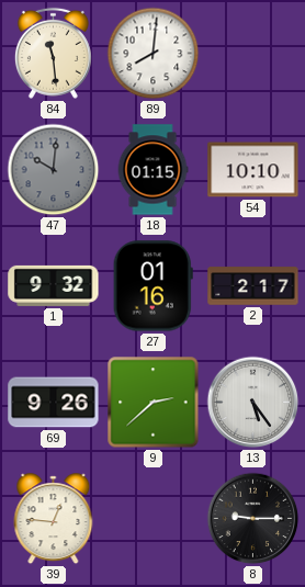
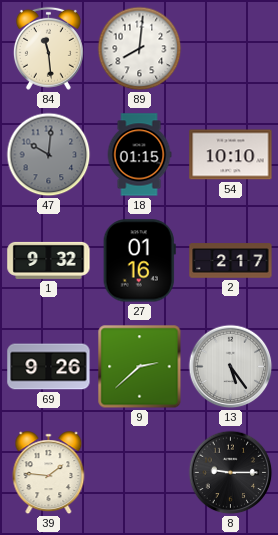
39: 12:46 -> 1:46
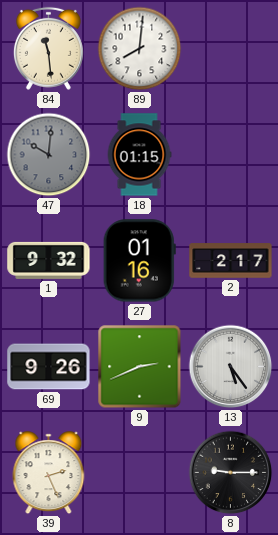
54: 10:10 -> none
9: 2:38 -> 2:41
39: 1:46 -> 2:26
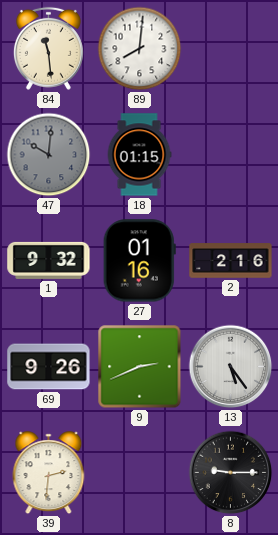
2: 2:17 -> 2:16
39: 2:26 -> 2:31
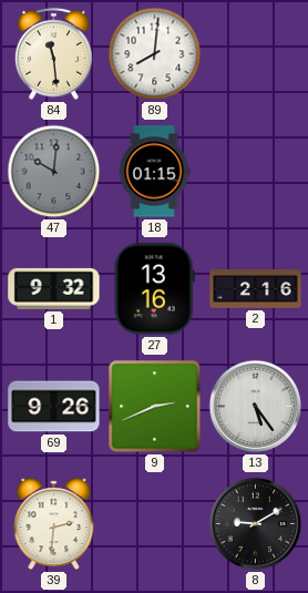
27: 01:16 -> 13:16
8: 9:15 -> 9:10
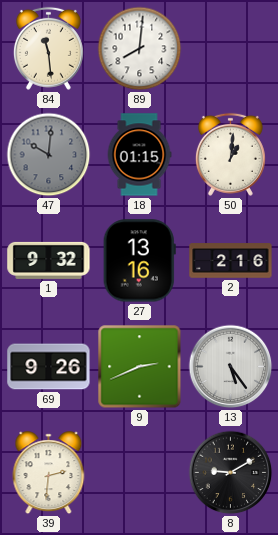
50: none -> 1:01
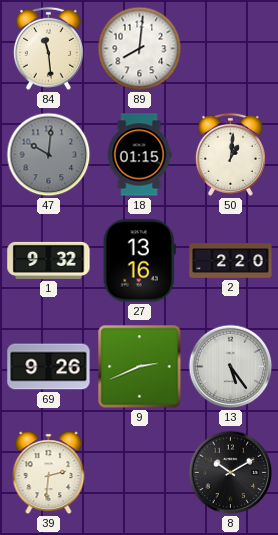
2: 2:16 -> 2:20
8: 9:10 -> 10:10
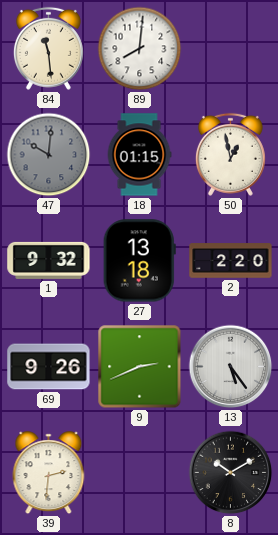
50: 1:01 -> 12:58
27: 13:16 -> 13:18
